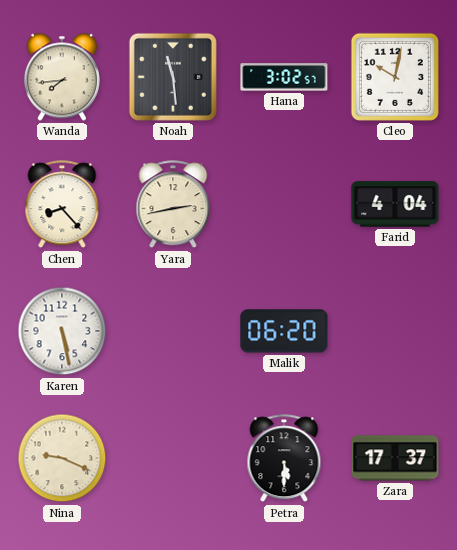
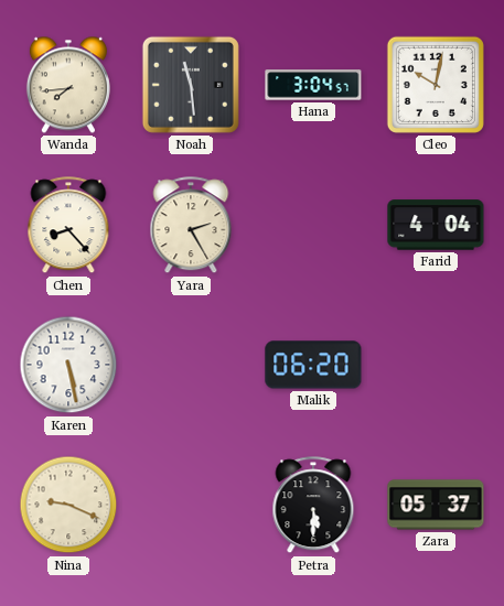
Hana: 3:02 -> 3:04
Yara: 2:43 -> 2:25
Zara: 17:37 -> 05:37
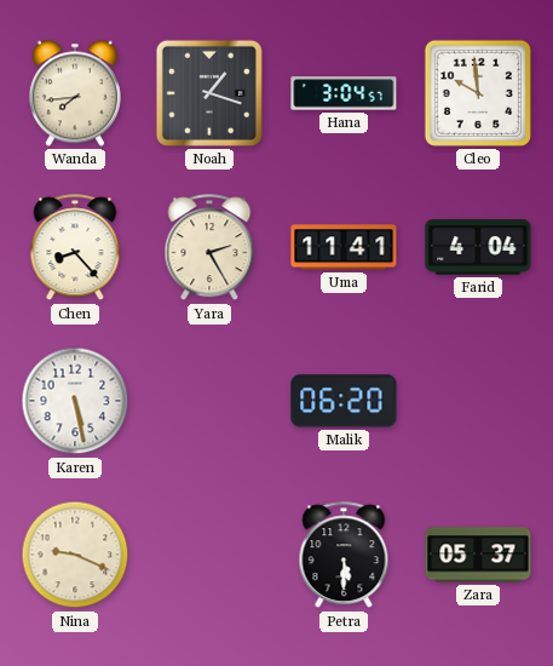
Noah: 11:29 -> 1:18
Cleo: 10:02 -> 9:59
Uma: none -> 11:41
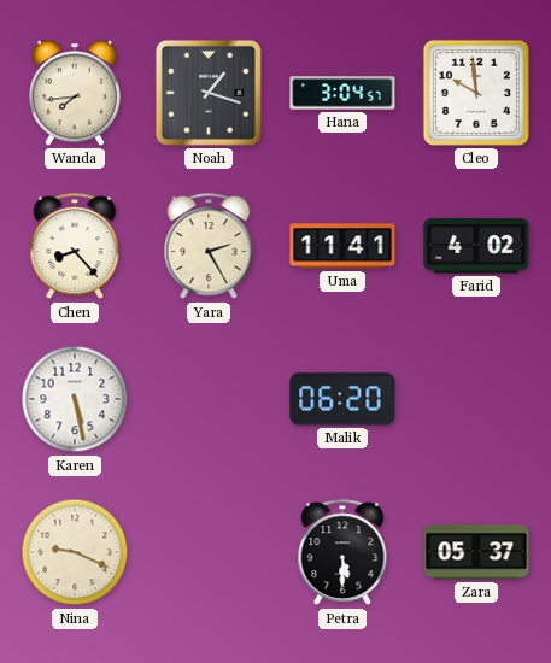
Farid: 4:04 -> 4:02
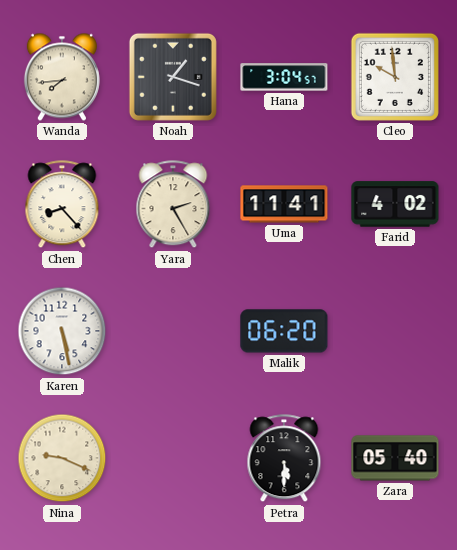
Zara: 05:37 -> 05:40
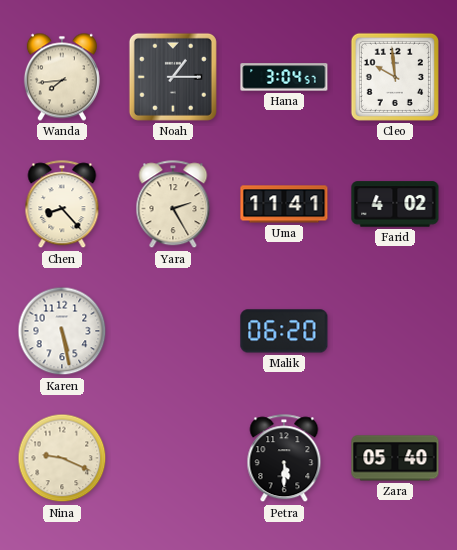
Noah: 1:18 -> 1:15
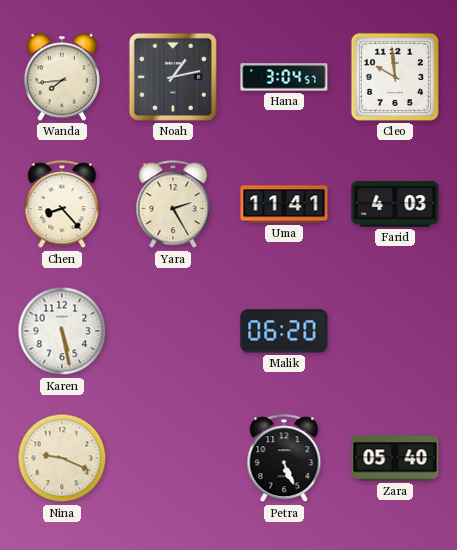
Noah: 1:15 -> 1:13
Farid: 4:02 -> 4:03
Petra: 5:30 -> 5:26
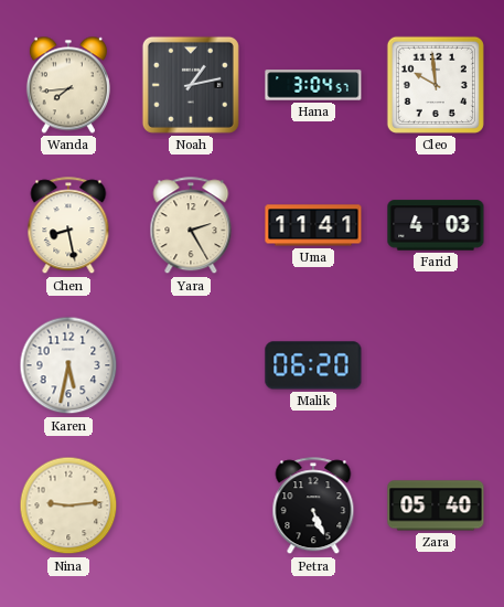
Chen: 8:23 -> 8:28
Karen: 5:28 -> 5:32
Nina: 9:19 -> 9:14
